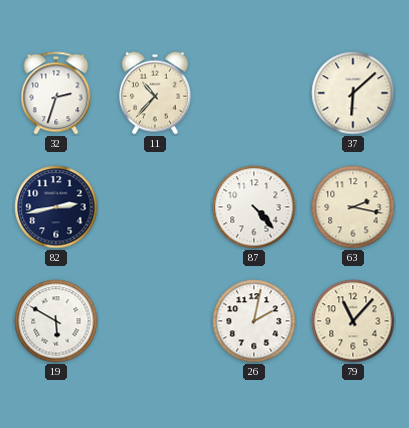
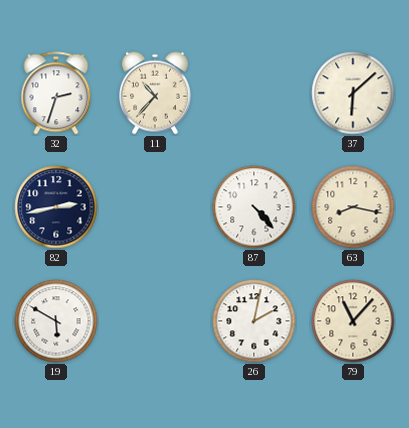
63: 2:17 -> 8:17
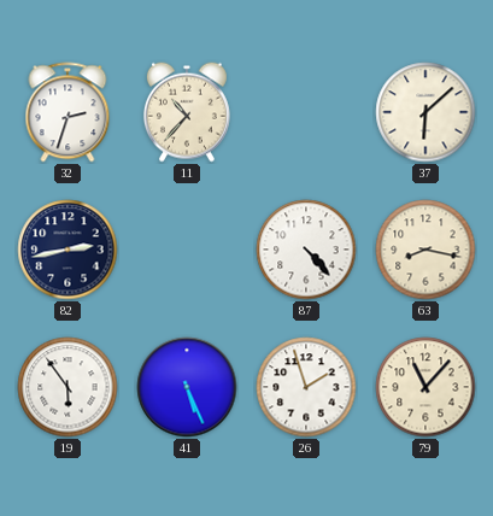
19: 5:50 -> 5:54
41: none -> 5:26
26: 2:02 -> 1:57
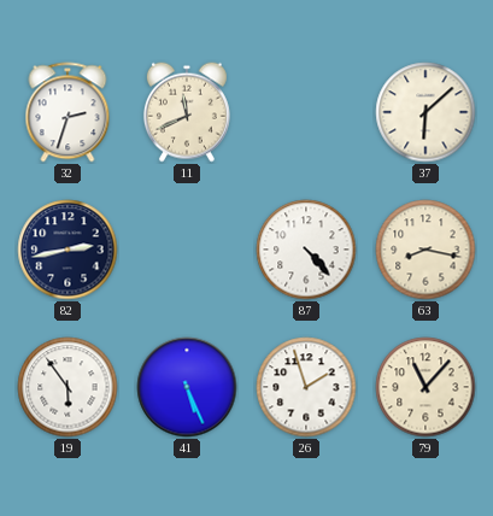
11: 10:37 -> 11:41
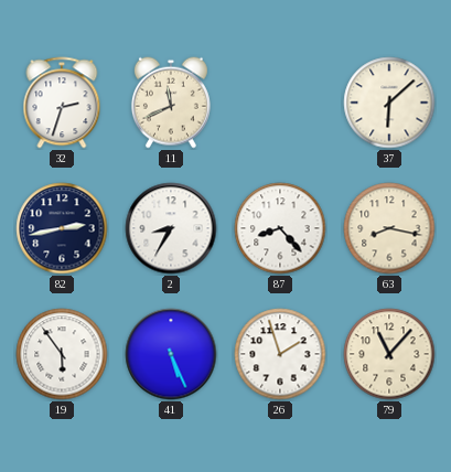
2: none -> 8:35
87: 4:23 -> 8:23
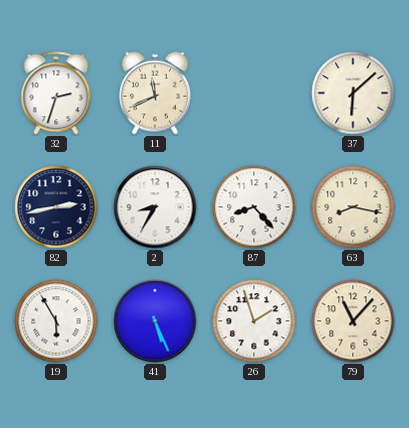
19: 5:54 -> 5:55
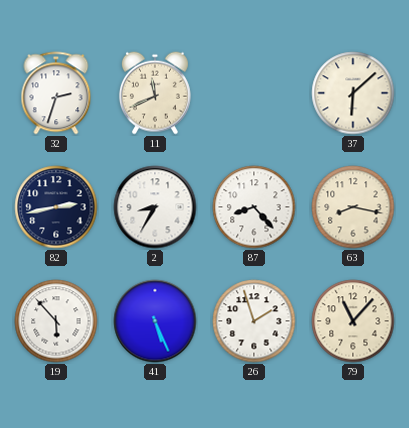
19: 5:55 -> 5:53
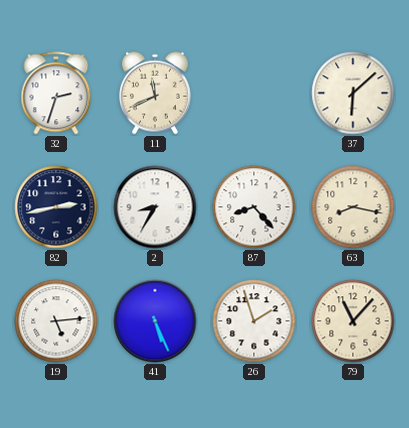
19: 5:53 -> 5:14
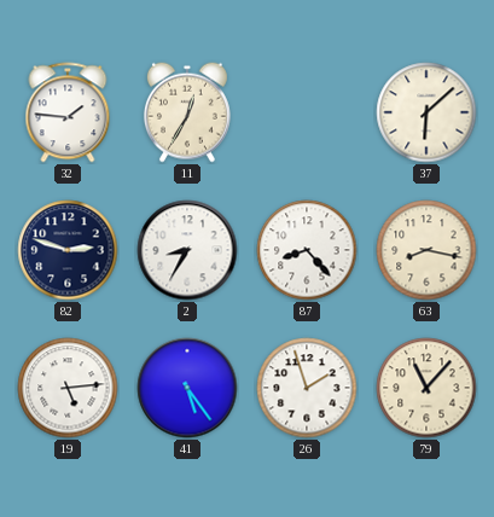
32: 2:33 -> 1:46
11: 11:41 -> 12:35
82: 2:43 -> 2:48
41: 5:26 -> 5:24
